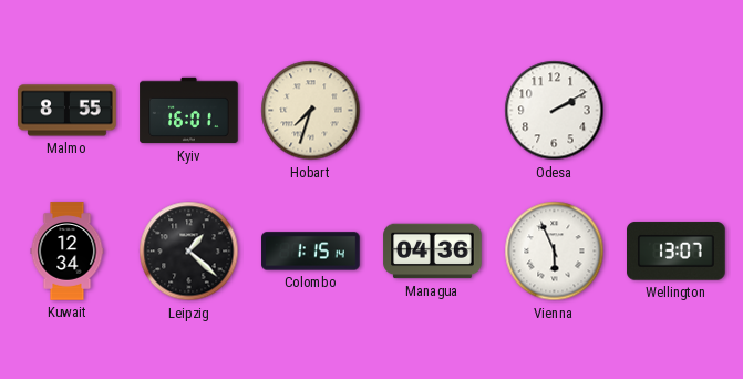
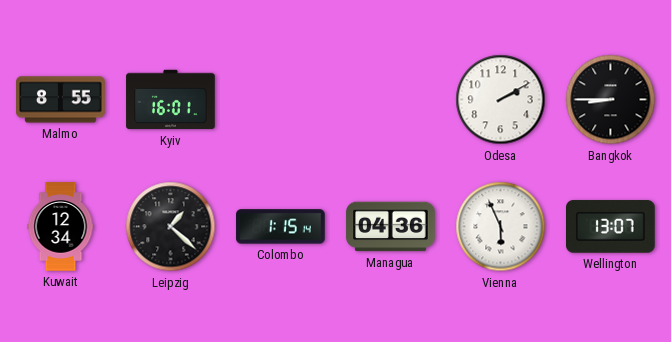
Hobart: 7:33 -> none
Bangkok: none -> 8:45
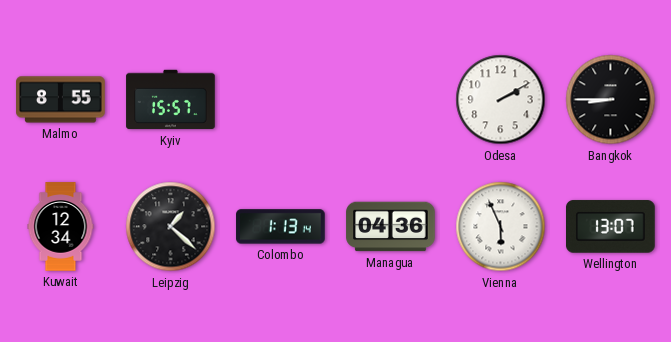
Kyiv: 16:01 -> 15:57
Colombo: 1:15 -> 1:13
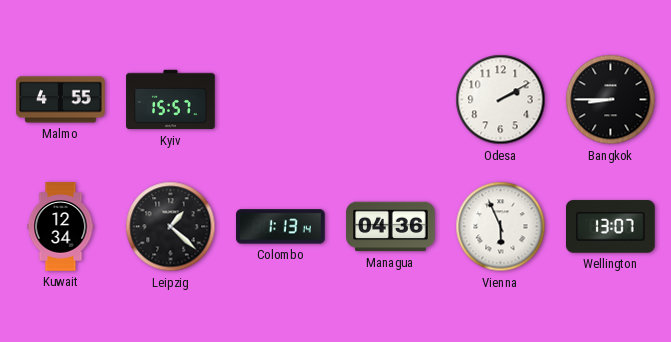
Malmo: 8:55 -> 4:55
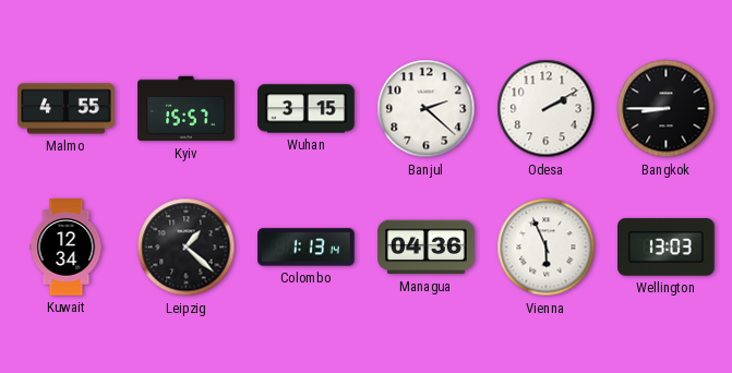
Wuhan: none -> 3:15
Banjul: none -> 2:22
Wellington: 13:07 -> 13:03
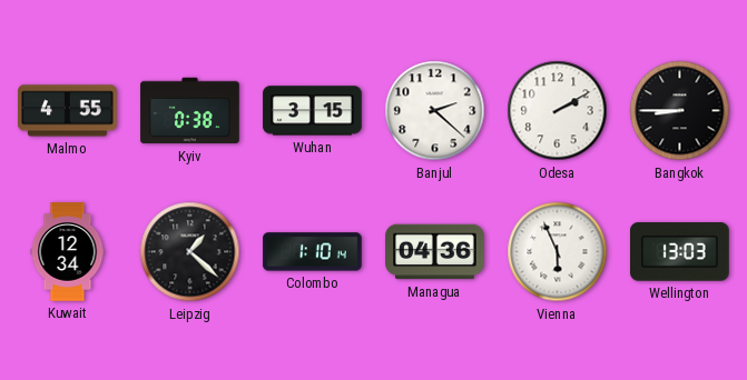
Kyiv: 15:57 -> 0:38
Colombo: 1:13 -> 1:10
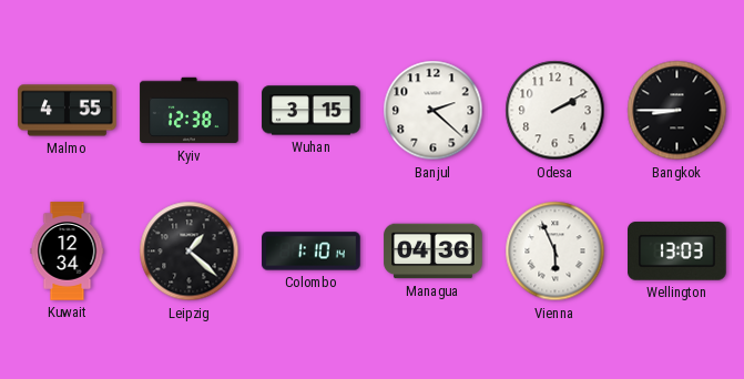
Kyiv: 0:38 -> 12:38
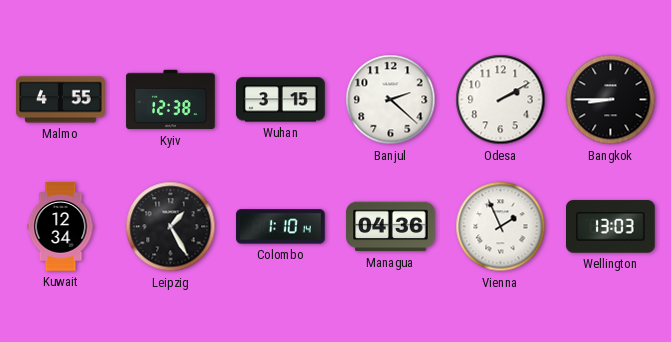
Leipzig: 1:22 -> 1:25
Vienna: 5:56 -> 1:56
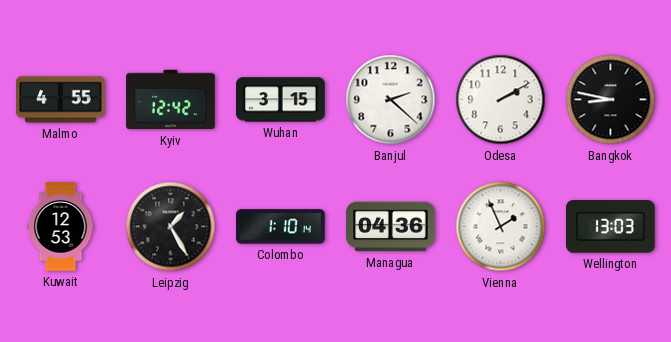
Kyiv: 12:38 -> 12:42
Bangkok: 8:45 -> 8:47
Kuwait: 12:34 -> 12:53
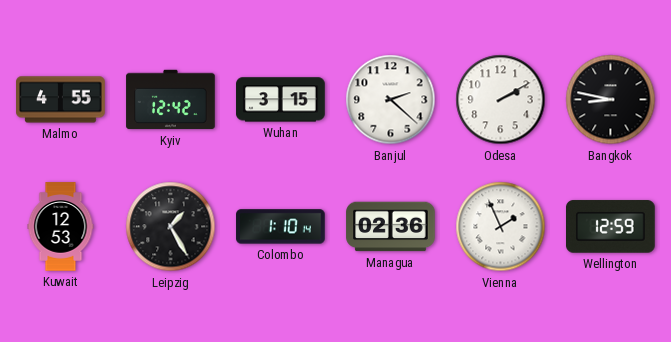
Managua: 04:36 -> 02:36
Wellington: 13:03 -> 12:59
